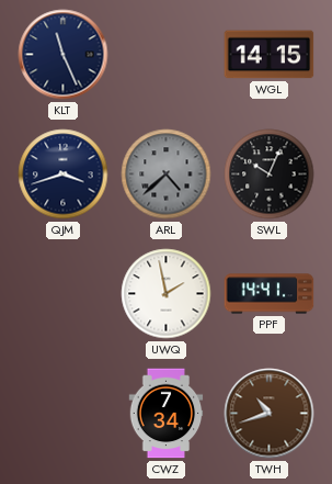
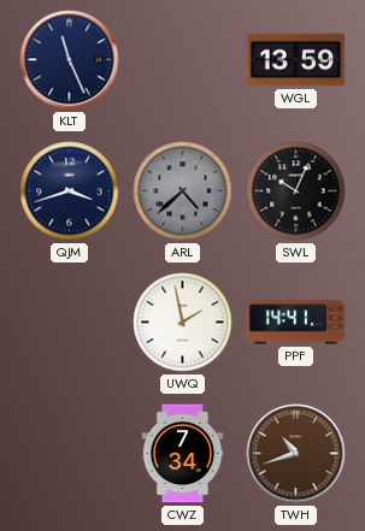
WGL: 14:15 -> 13:59
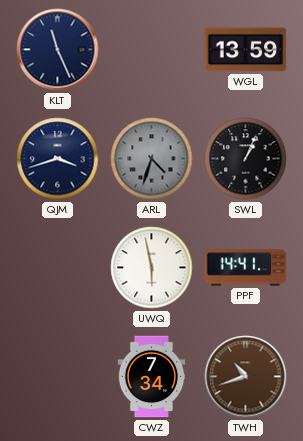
ARL: 4:38 -> 4:33
SWL: 10:04 -> 1:04
UWQ: 1:58 -> 5:58
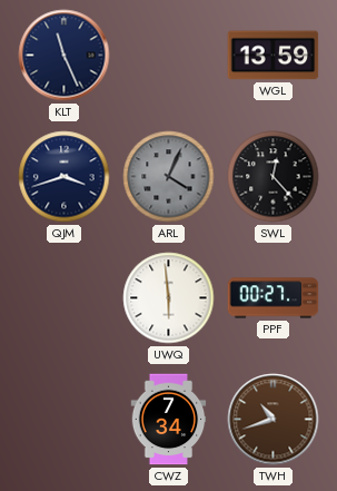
ARL: 4:33 -> 4:04
SWL: 1:04 -> 12:23
UWQ: 5:58 -> 5:59
PPF: 14:41 -> 00:27
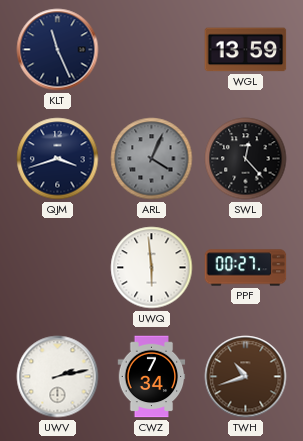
UWV: none -> 2:13
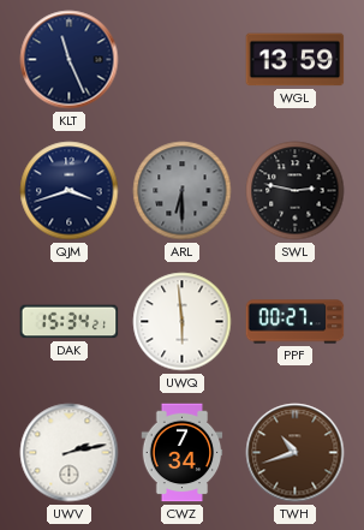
ARL: 4:04 -> 6:30
SWL: 12:23 -> 2:47
DAK: none -> 15:34
